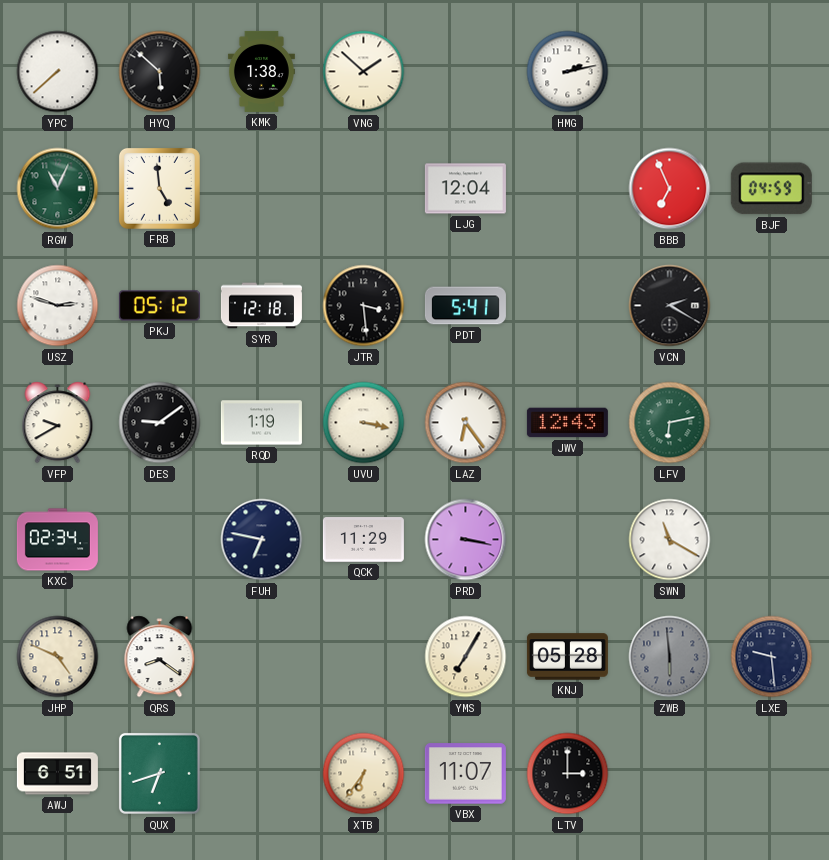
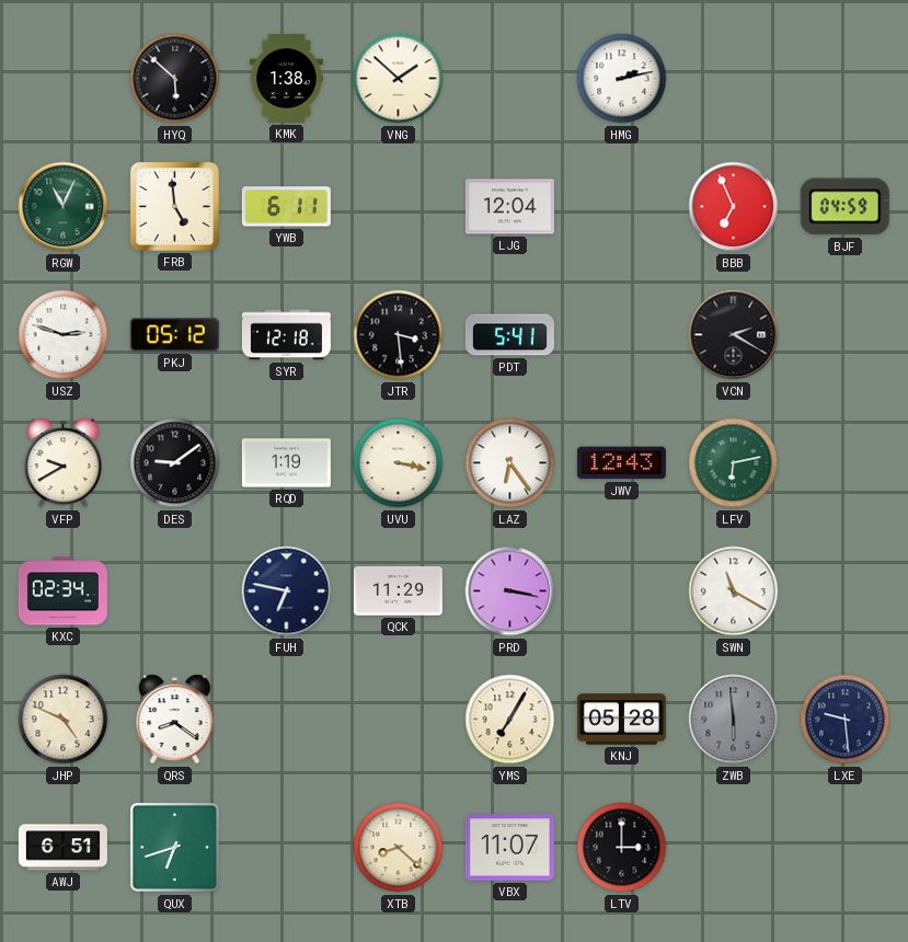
YPC: 7:38 -> none
YWB: none -> 6:11
XTB: 6:36 -> 8:22
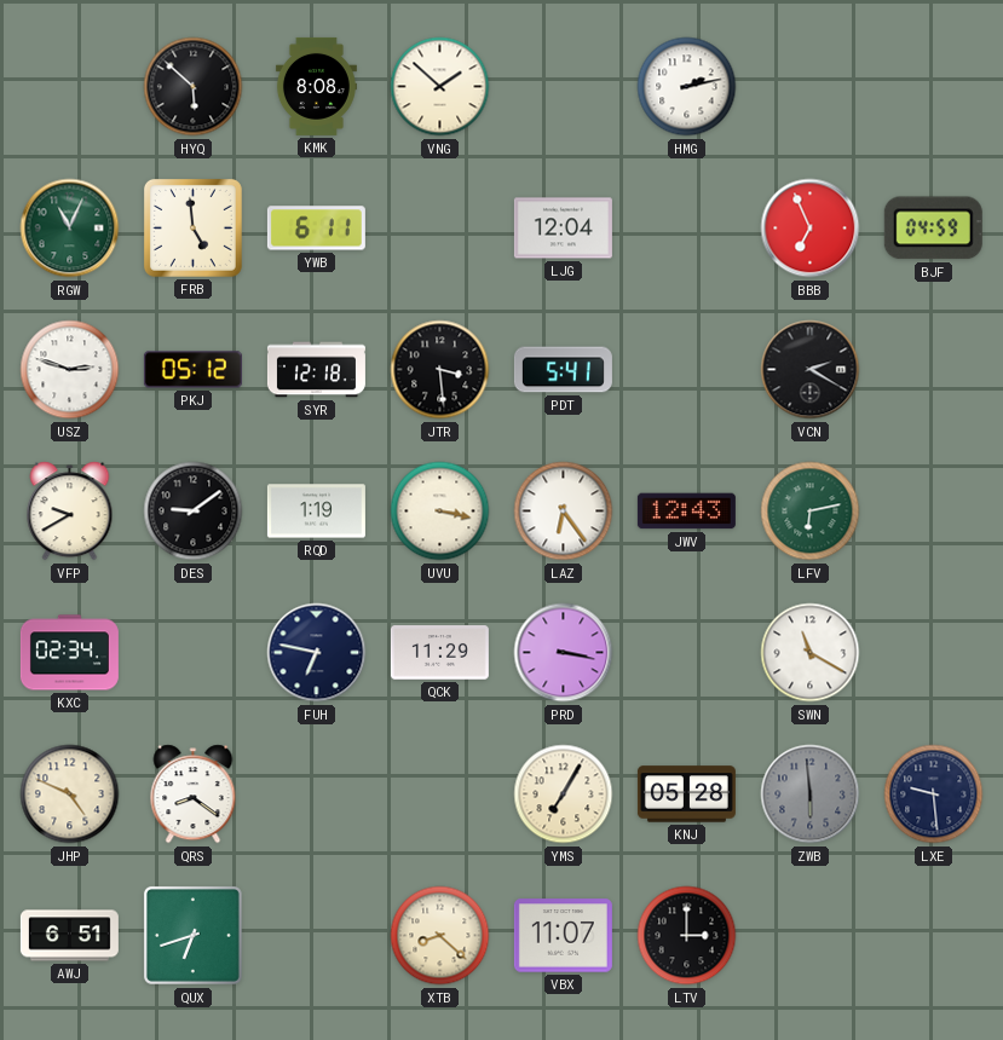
KMK: 1:38 -> 8:08
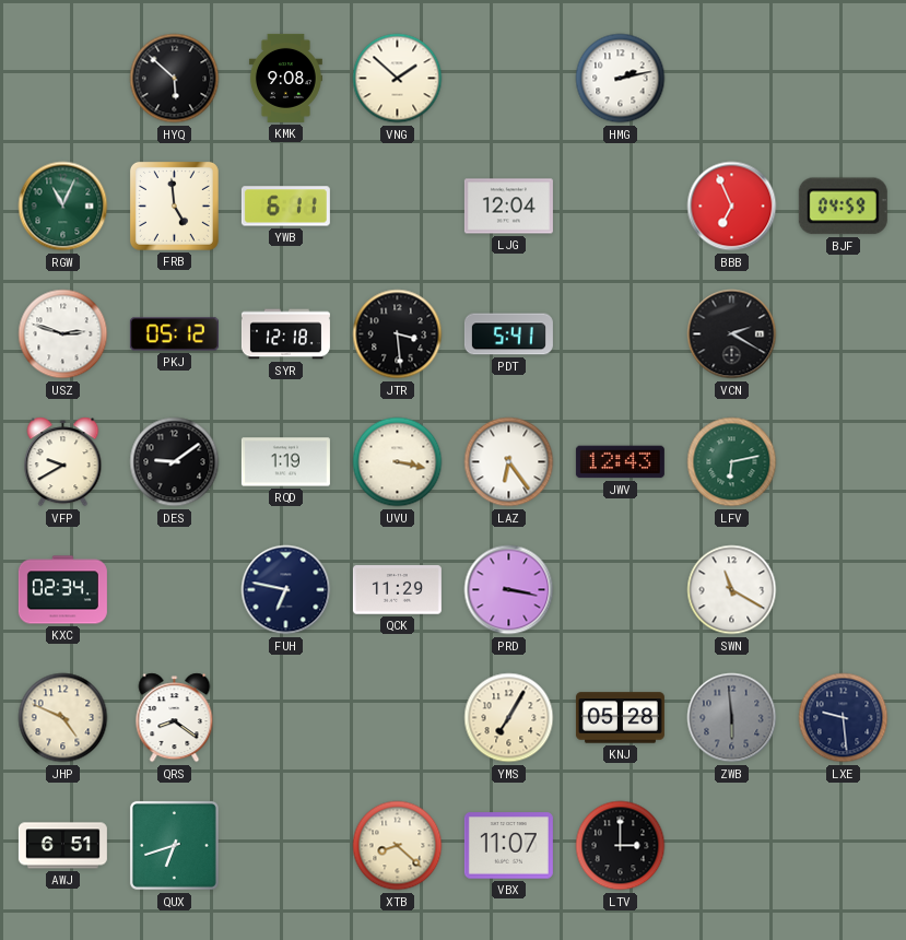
KMK: 8:08 -> 9:08
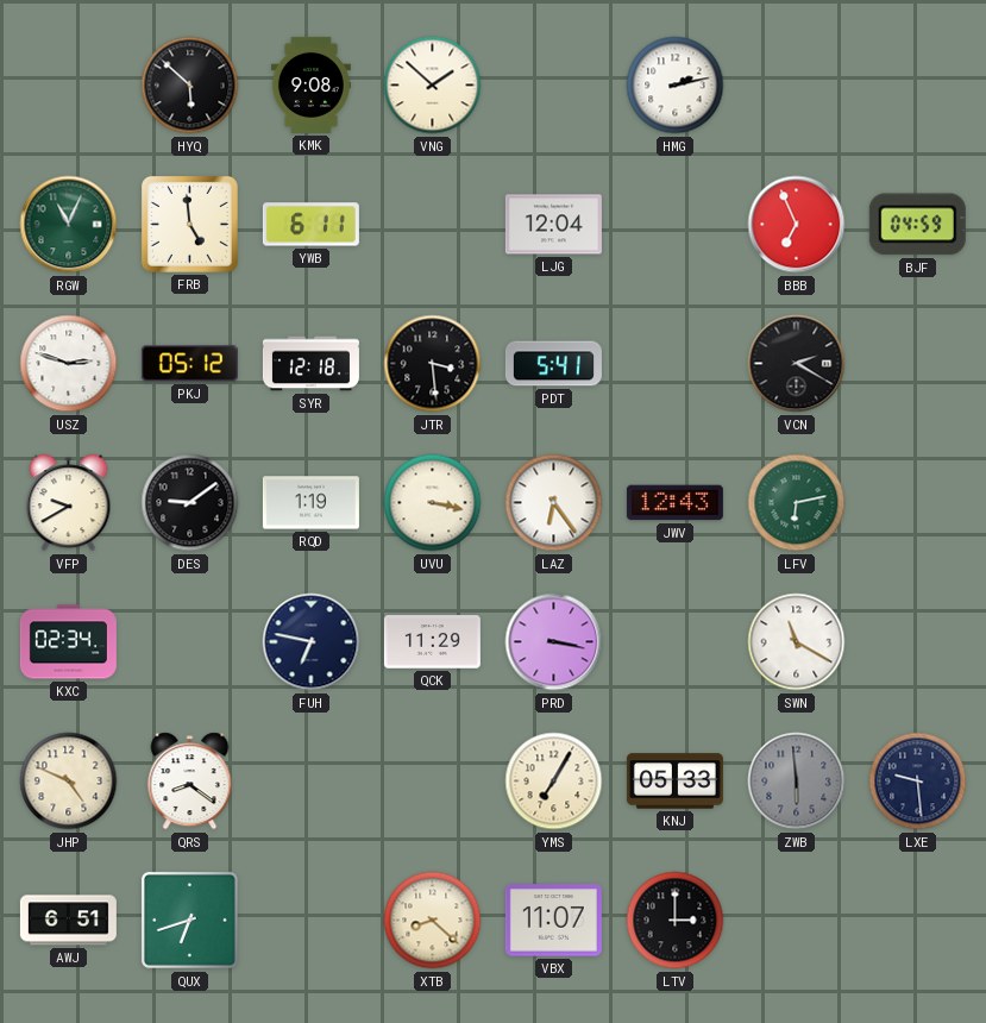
KNJ: 05:28 -> 05:33
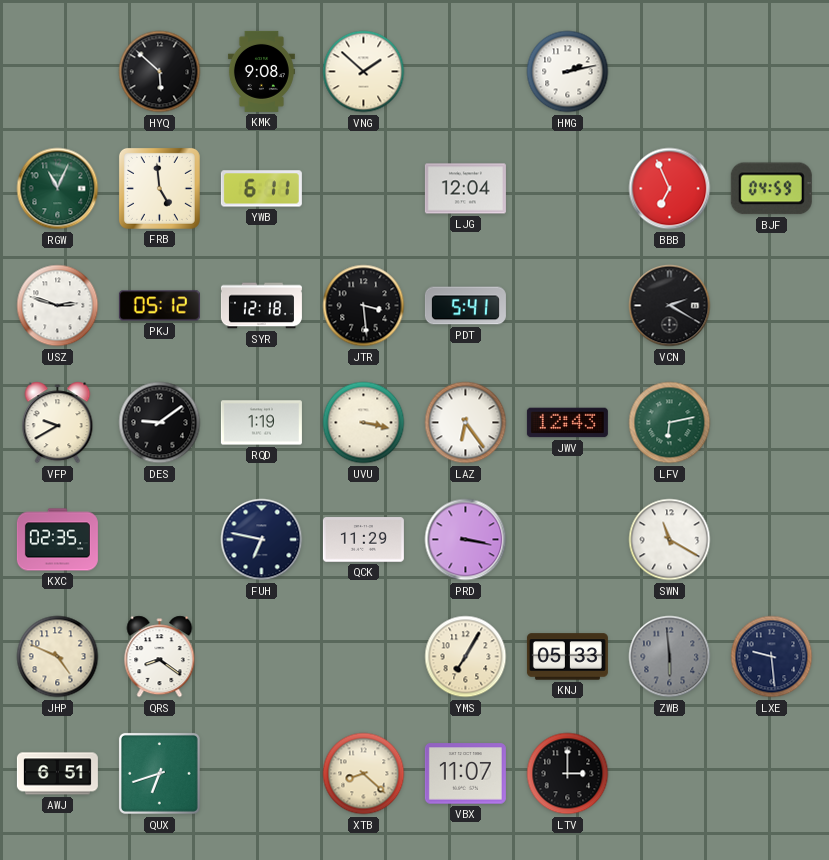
KXC: 02:34 -> 02:35
